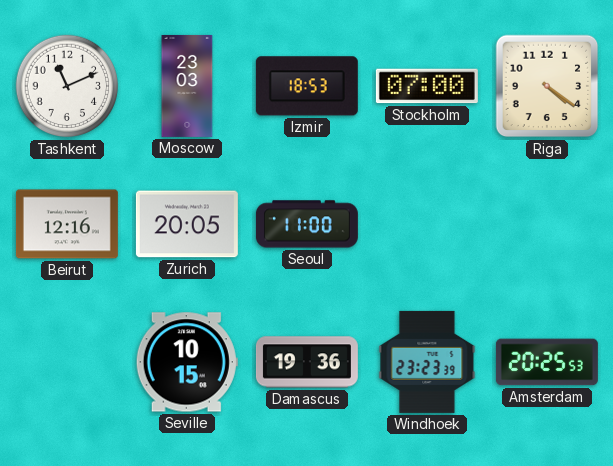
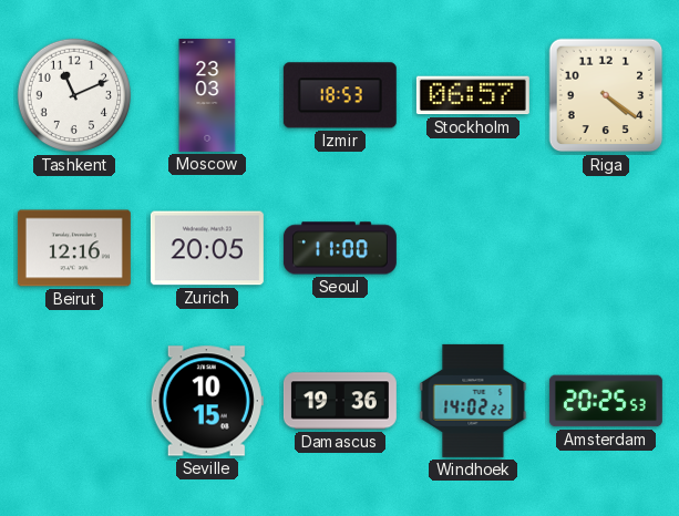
Stockholm: 07:00 -> 06:57
Windhoek: 23:23 -> 14:02
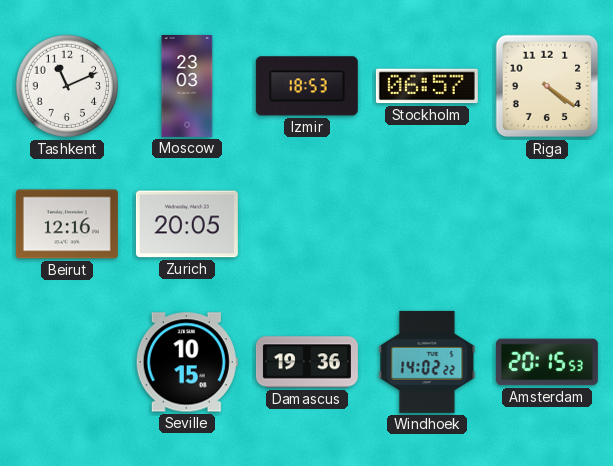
Seoul: 11:00 -> none
Amsterdam: 20:25 -> 20:15
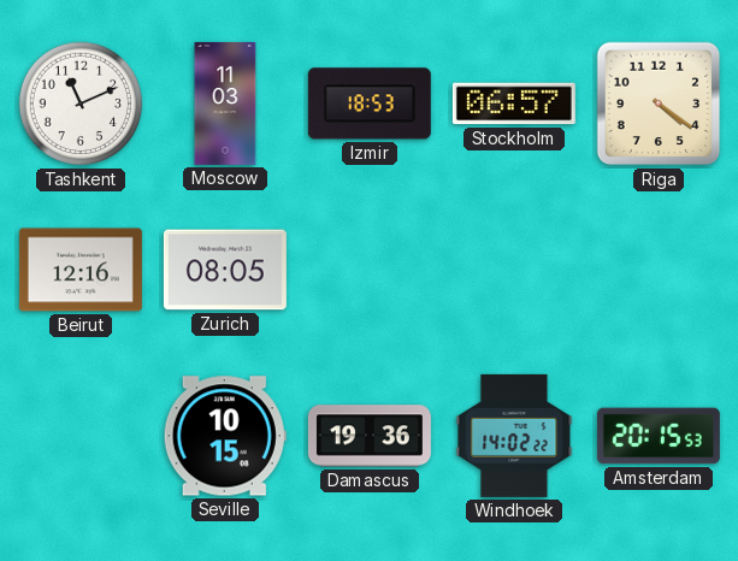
Moscow: 23:03 -> 11:03
Zurich: 20:05 -> 08:05
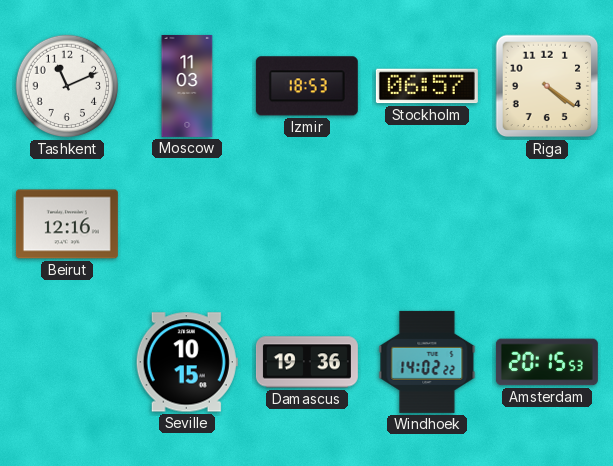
Zurich: 08:05 -> none
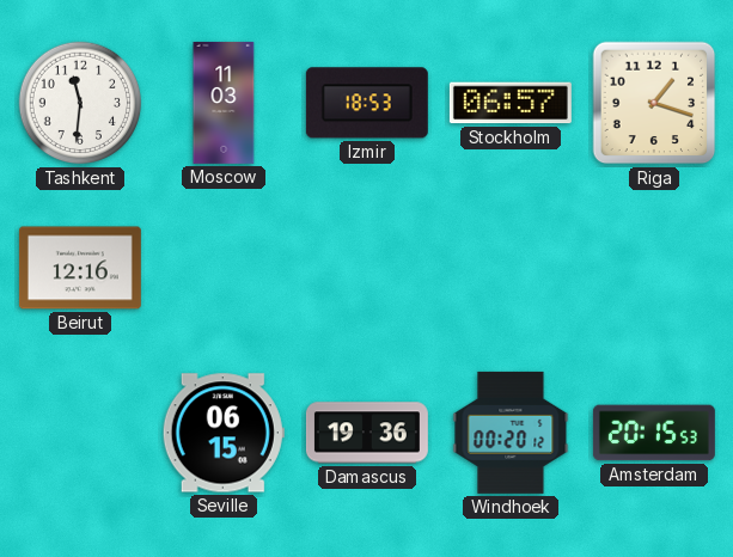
Tashkent: 11:11 -> 11:31
Riga: 4:21 -> 1:18
Seville: 10:15 -> 06:15
Windhoek: 14:02 -> 00:20
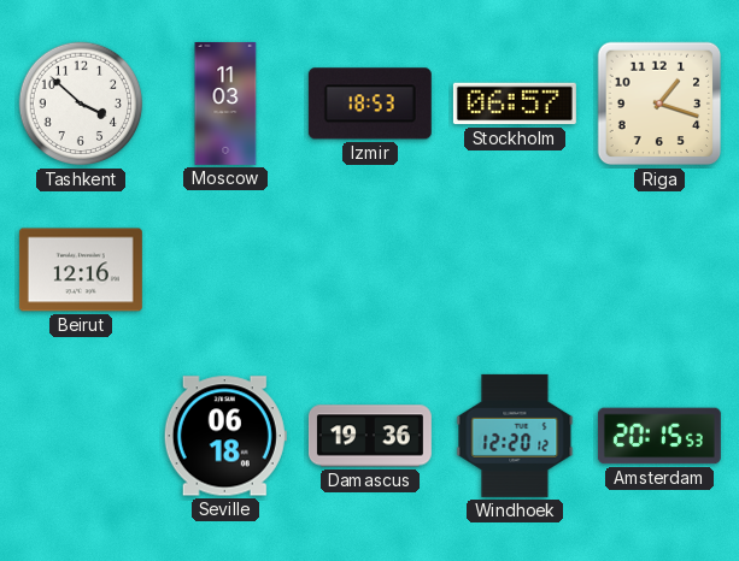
Tashkent: 11:31 -> 3:52
Seville: 06:15 -> 06:18
Windhoek: 00:20 -> 12:20
